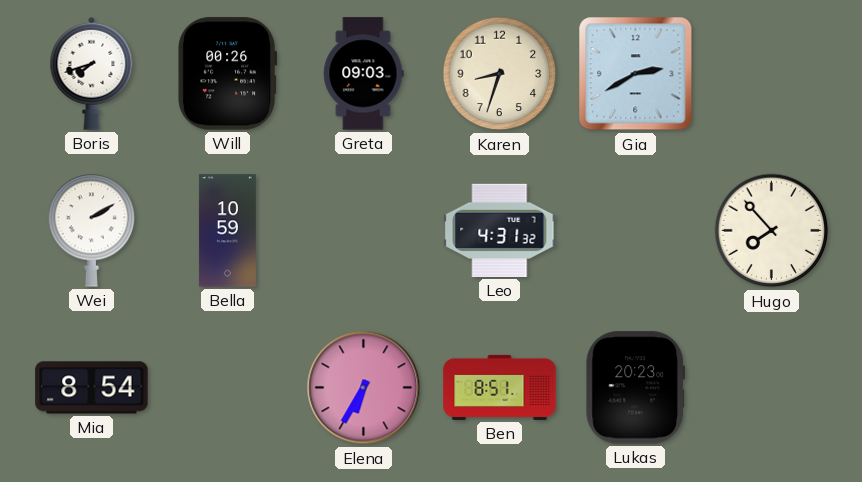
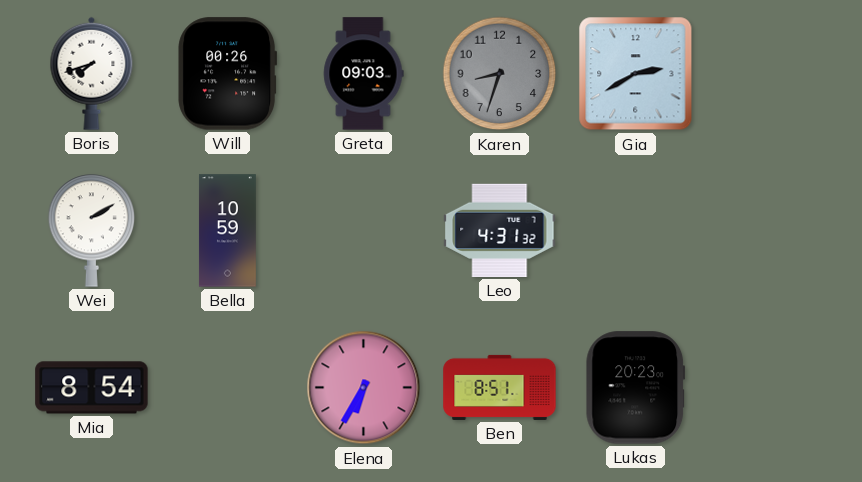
Karen dial: cream -> grey
Hugo: 7:53 -> none
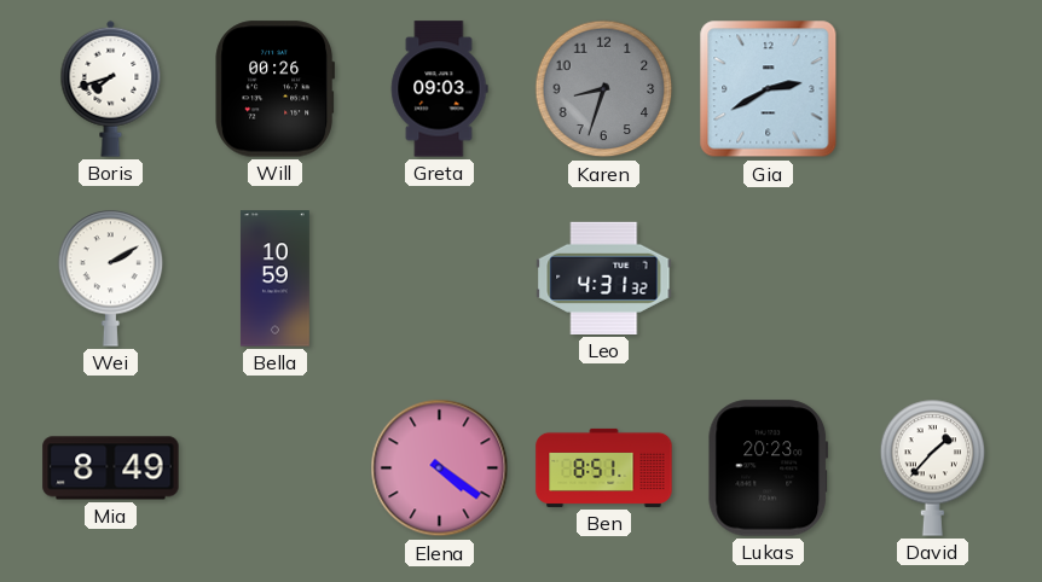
Mia: 8:54 -> 8:49
Elena: 6:35 -> 4:21
David: none -> 1:37
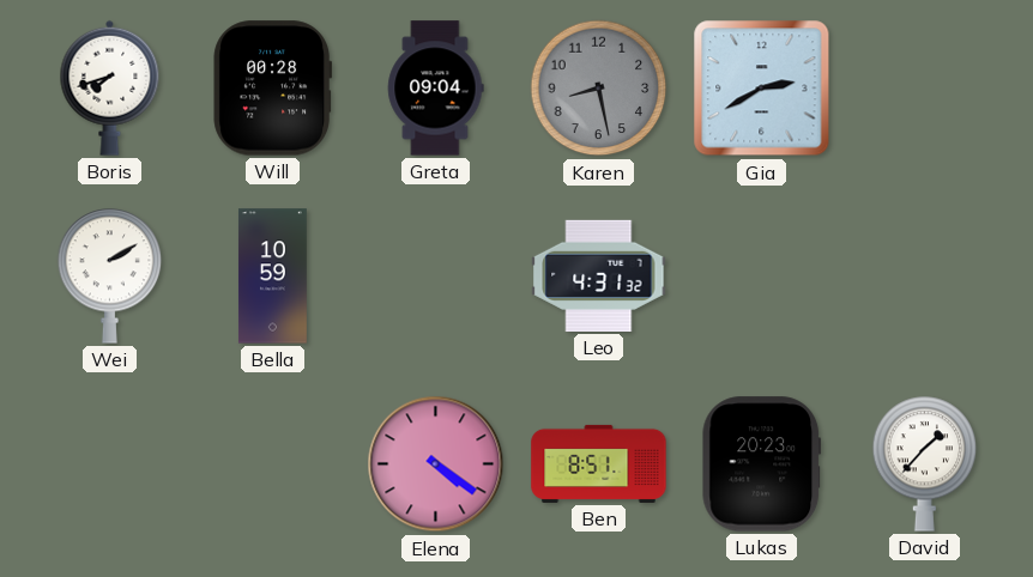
Will: 00:26 -> 00:28
Greta: 09:03 -> 09:04
Karen: 8:33 -> 8:28
Mia: 8:49 -> none
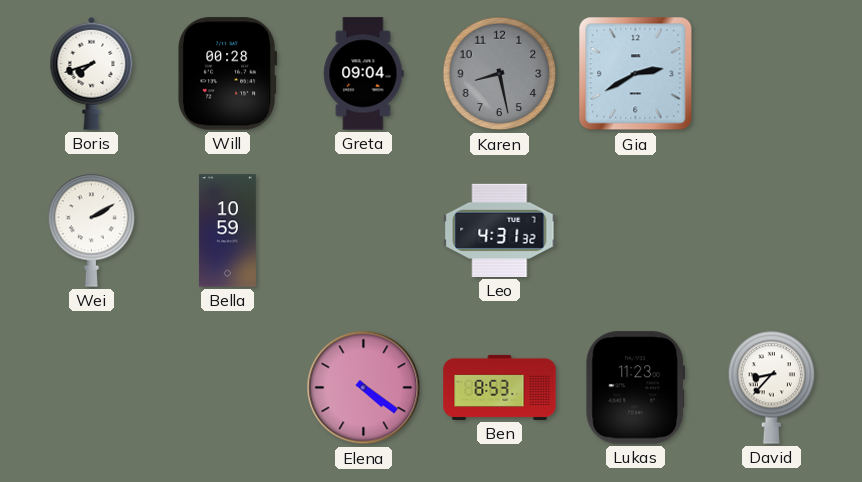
Ben: 8:51 -> 8:53
Lukas: 20:23 -> 11:23
David: 1:37 -> 8:37
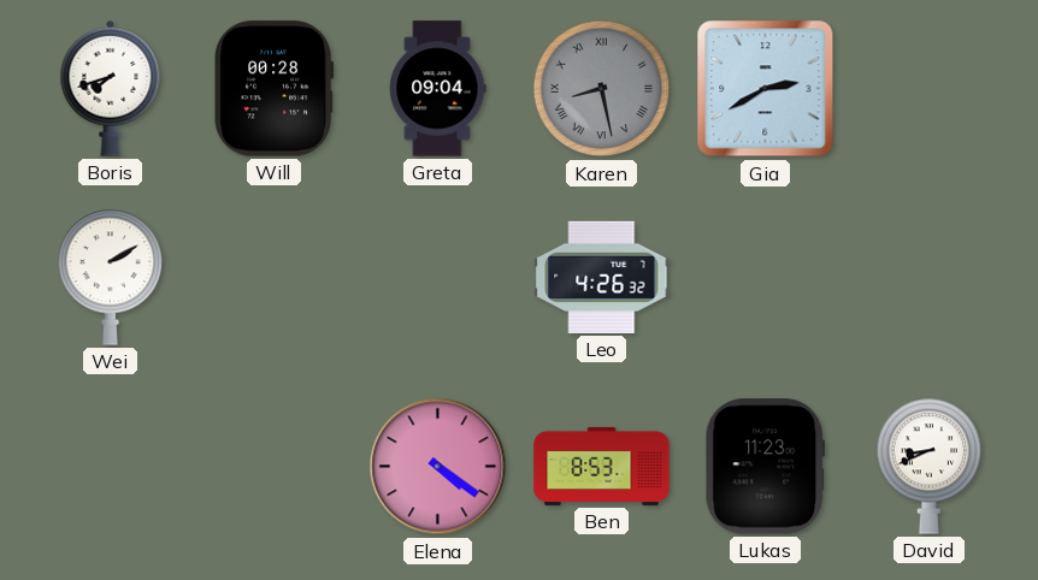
Karen numerals: Arabic -> Roman
Bella: 10:59 -> none
Leo: 4:31 -> 4:26
David: 8:37 -> 8:41
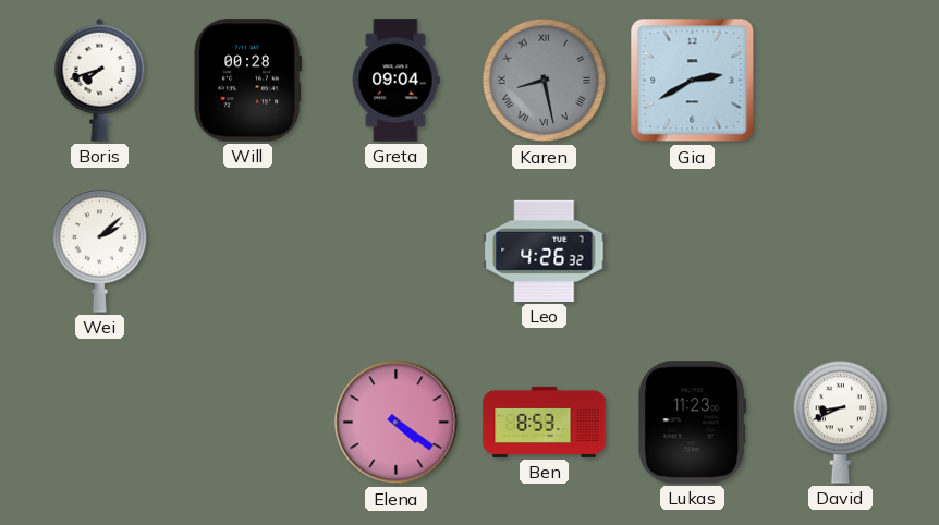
Wei: 2:10 -> 2:08
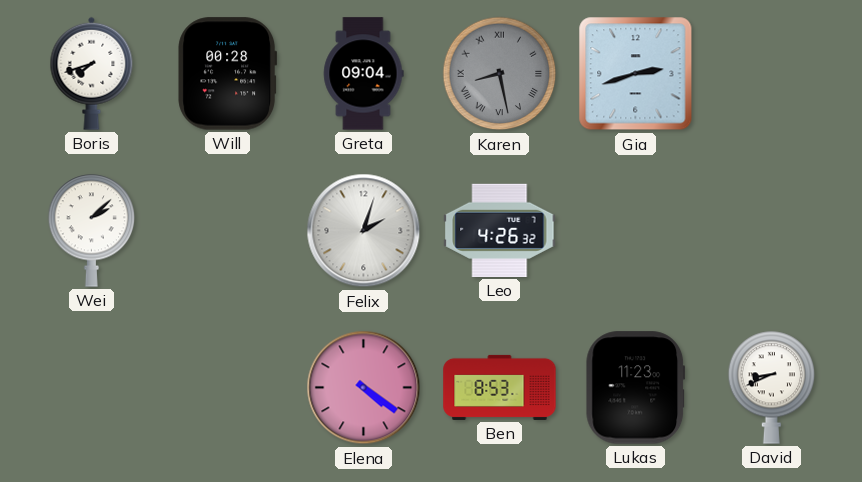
Gia: 2:40 -> 2:42
Felix: none -> 2:03
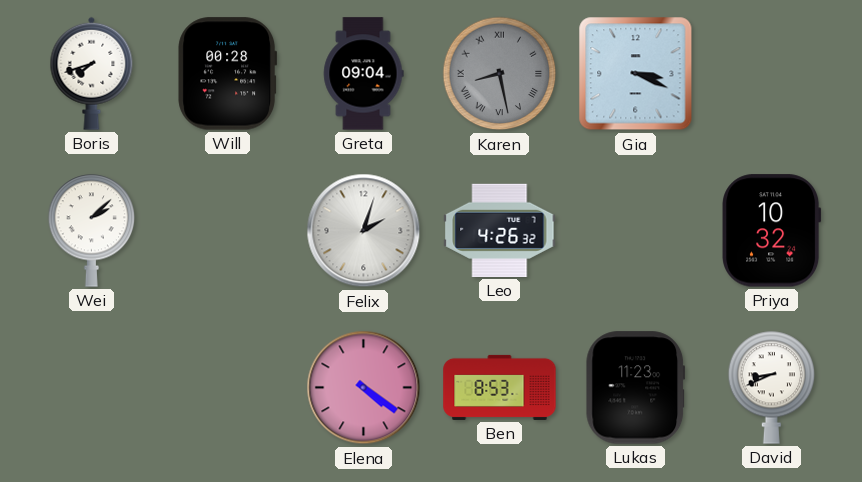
Gia: 2:42 -> 3:19
Priya: none -> 10:32
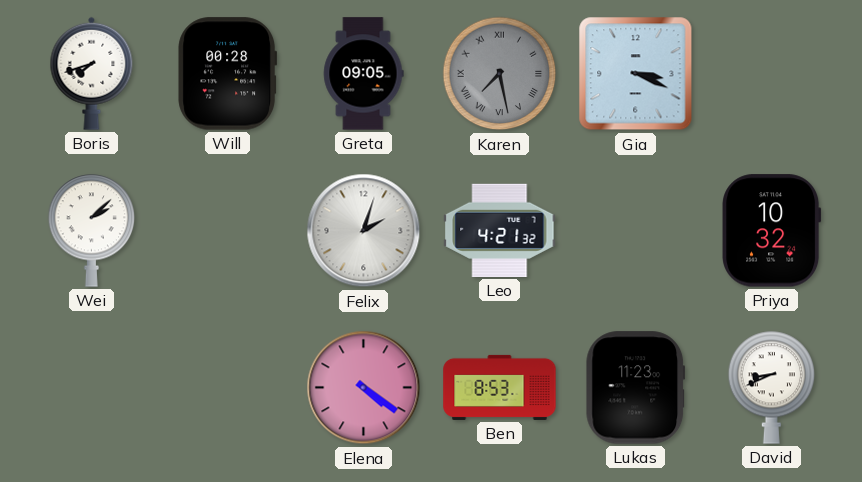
Greta: 09:04 -> 09:05
Karen: 8:28 -> 7:28
Leo: 4:26 -> 4:21
